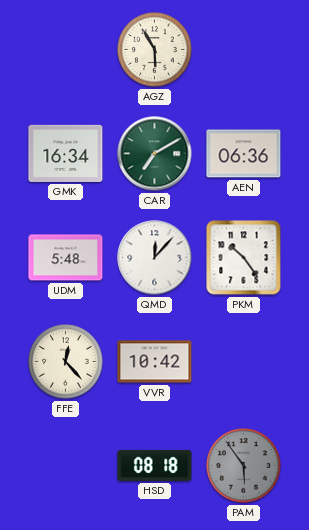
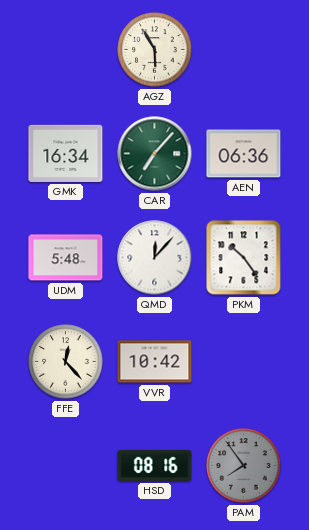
CAR: 7:10 -> 7:07
HSD: 08:18 -> 08:16
PAM: 5:54 -> 7:54
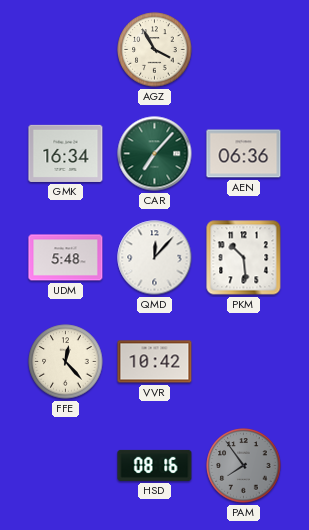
AGZ: 5:55 -> 3:55
PKM: 10:24 -> 10:29
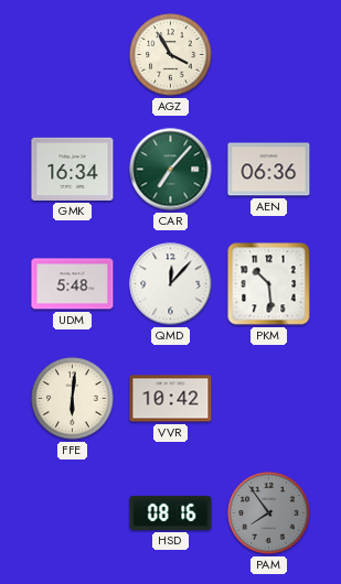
FFE: 12:23 -> 6:01
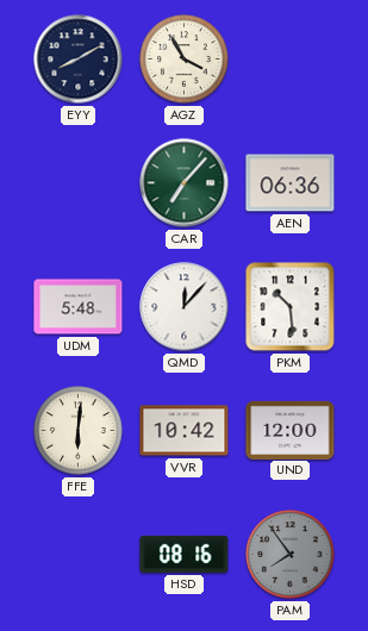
EYY: none -> 8:10
GMK: 16:34 -> none
UND: none -> 12:00
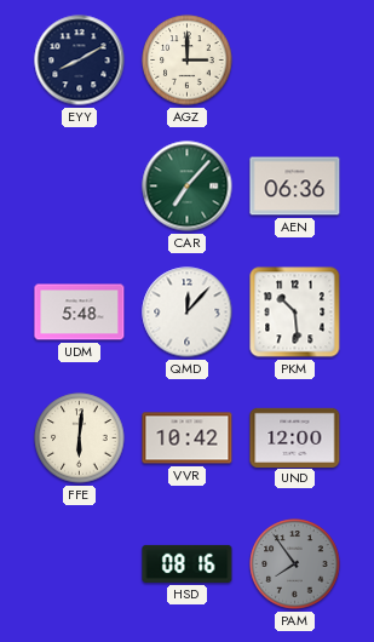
AGZ: 3:55 -> 3:00
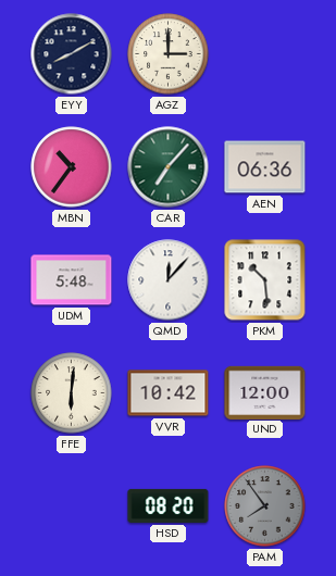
MBN: none -> 10:36
HSD: 08:16 -> 08:20
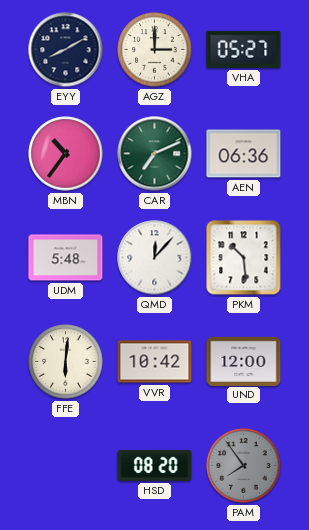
VHA: none -> 05:27
CAR: 7:07 -> 7:11
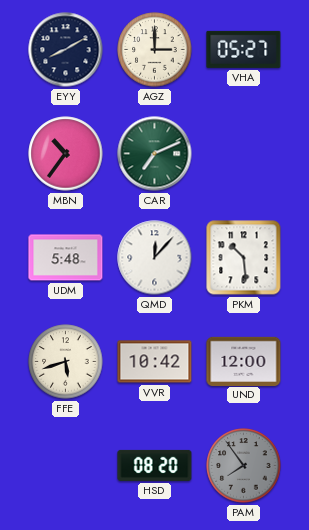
AEN: 06:36 -> none
FFE: 6:01 -> 5:42
